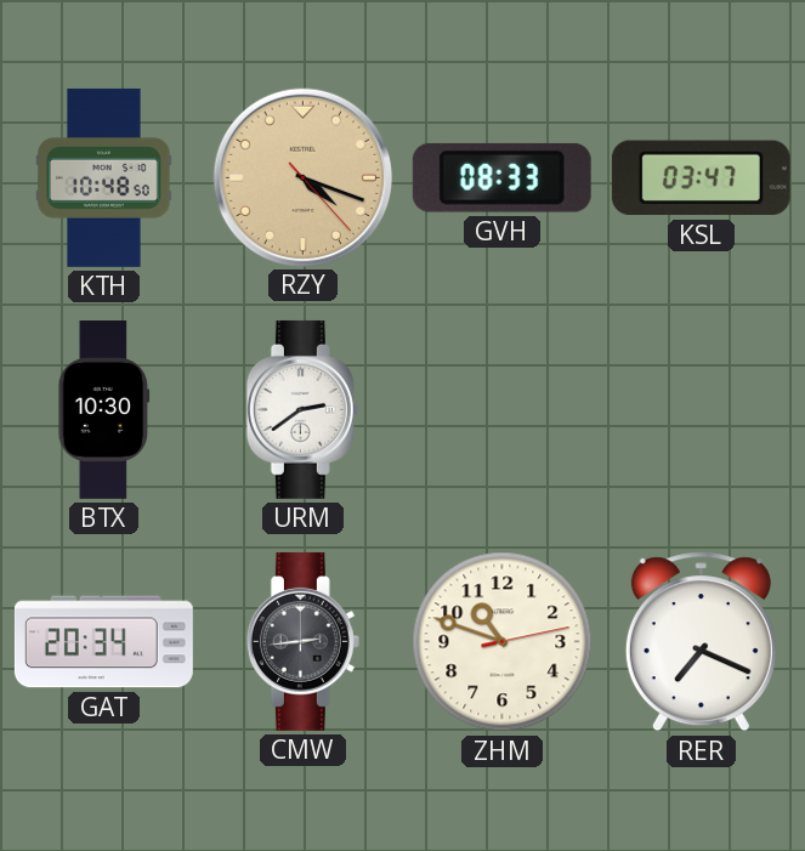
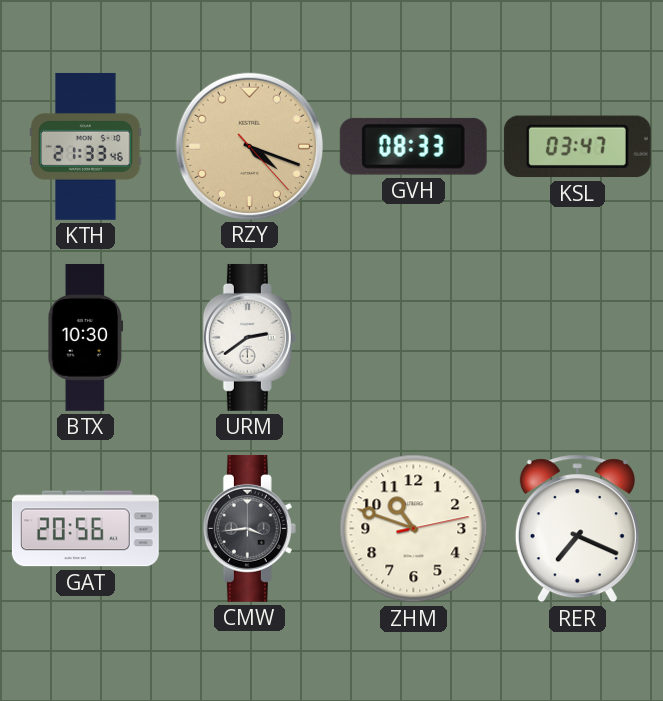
KTH: 10:48 -> 21:33
GAT: 20:34 -> 20:56
CMW: 2:44 -> 3:44
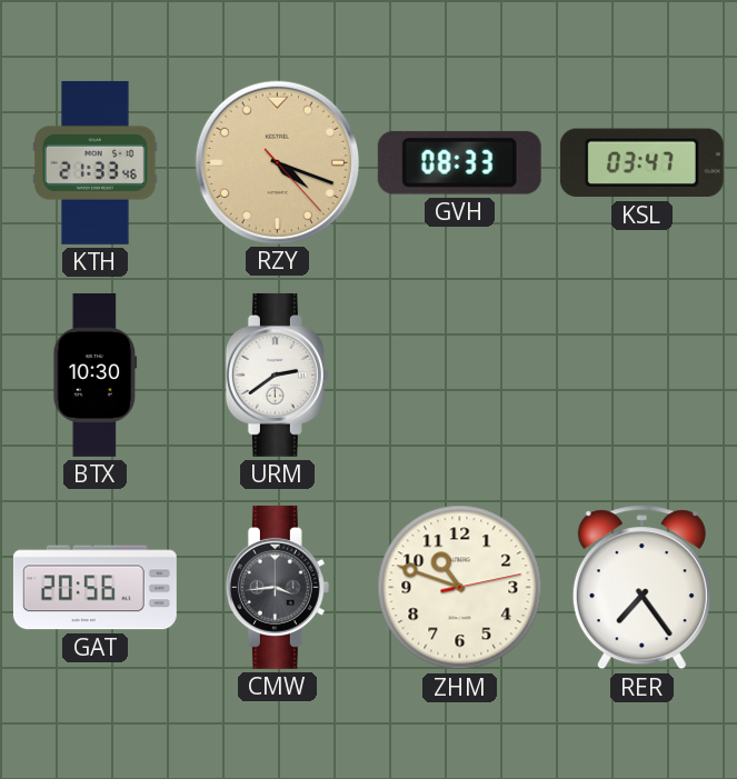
RER: 7:19 -> 7:24
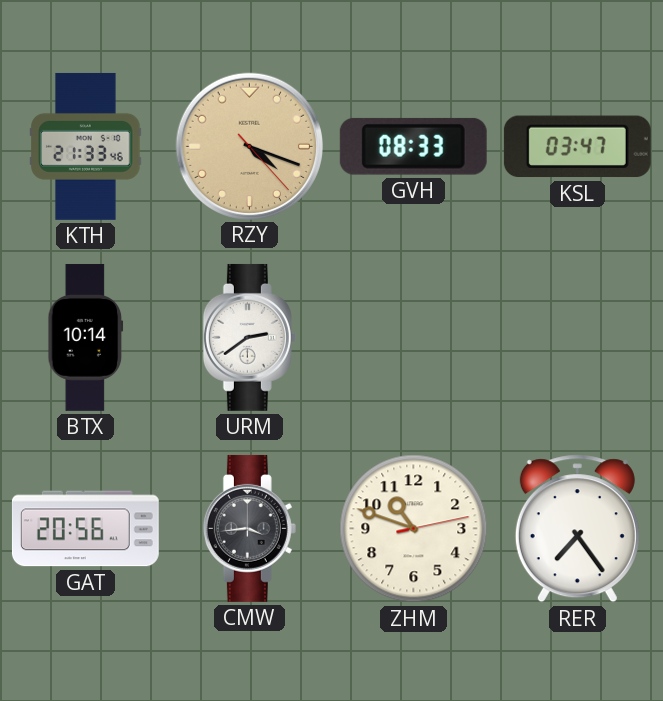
BTX: 10:30 -> 10:14
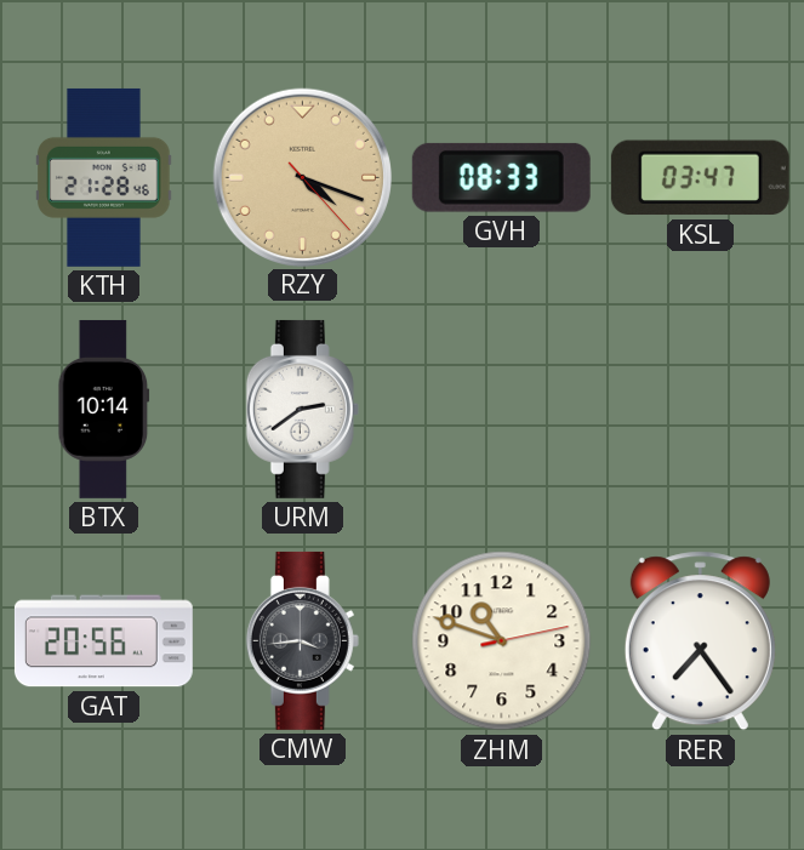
KTH: 21:33 -> 21:28
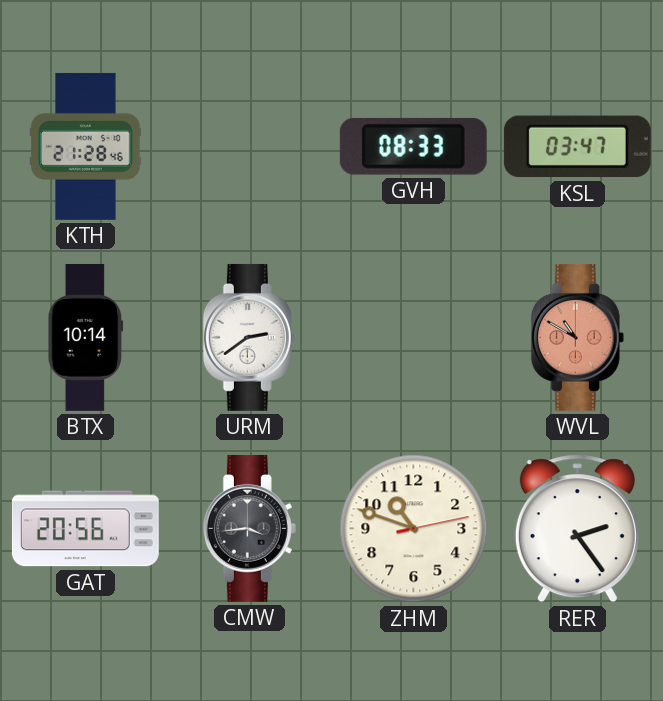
RZY: 4:18 -> none
WVL: none -> 10:50
RER: 7:24 -> 2:24
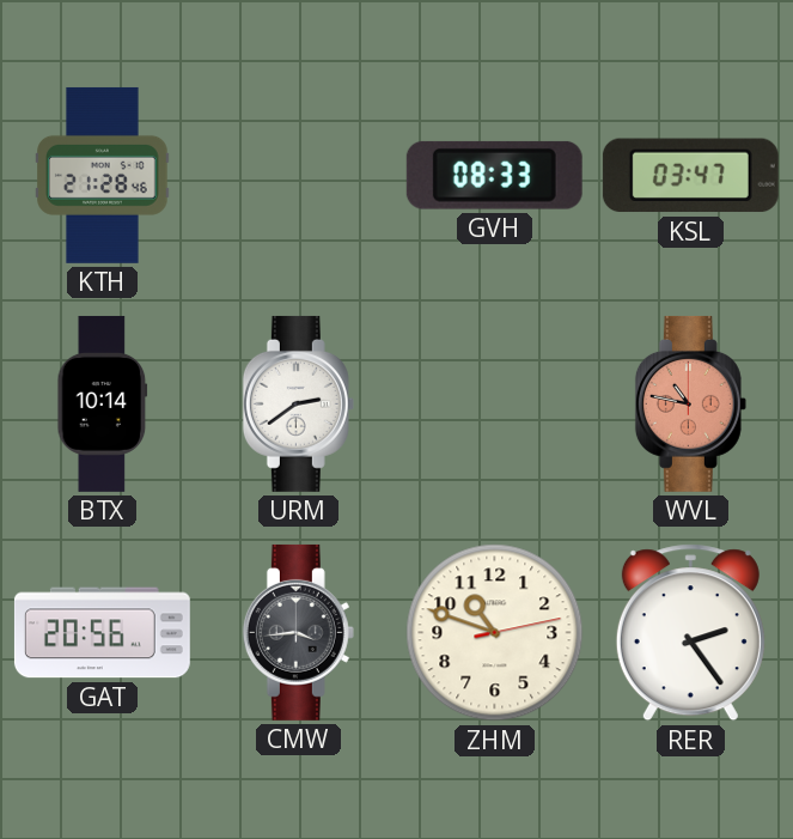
WVL: 10:50 -> 10:47
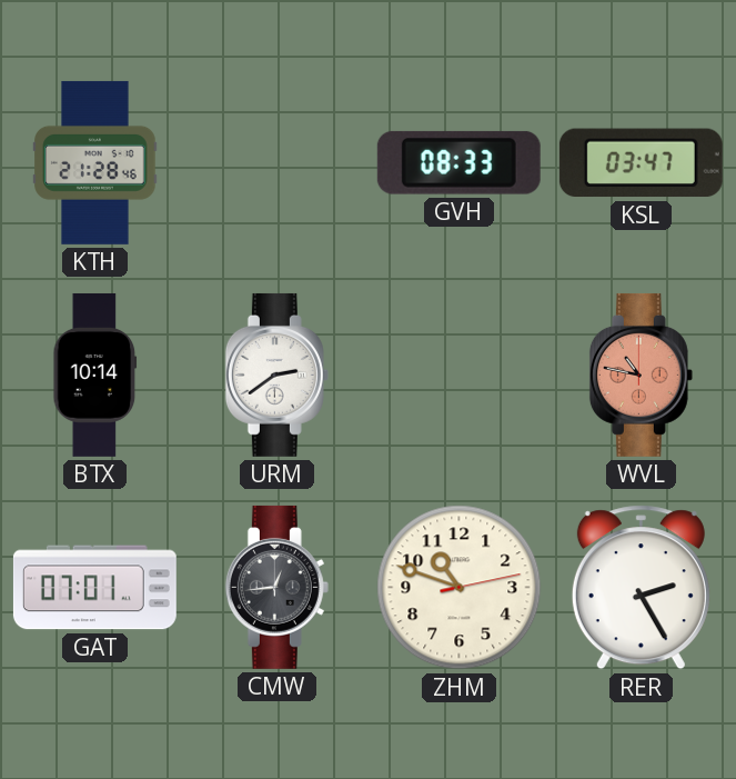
GAT: 20:56 -> 07:01
CMW: 3:44 -> 12:44
RER: 2:24 -> 2:25
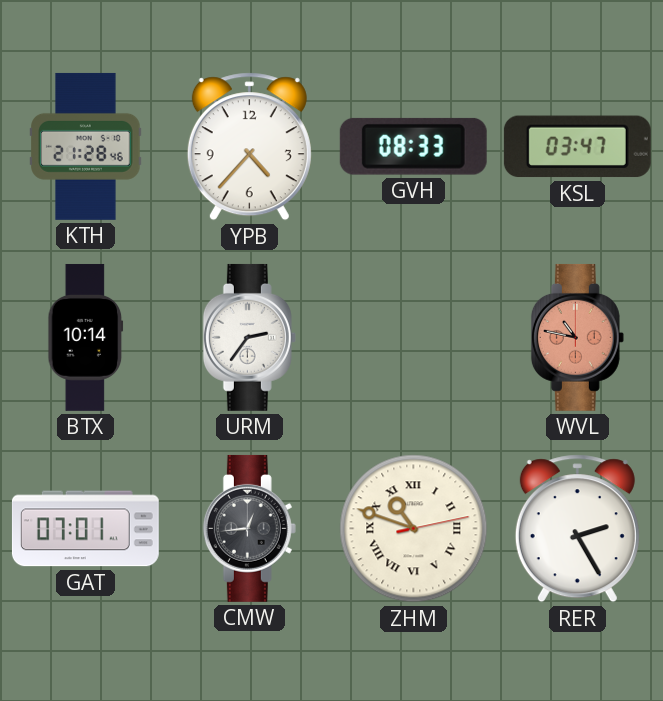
YPB: none -> 4:37
URM: 2:39 -> 2:36
ZHM numerals: Arabic -> Roman
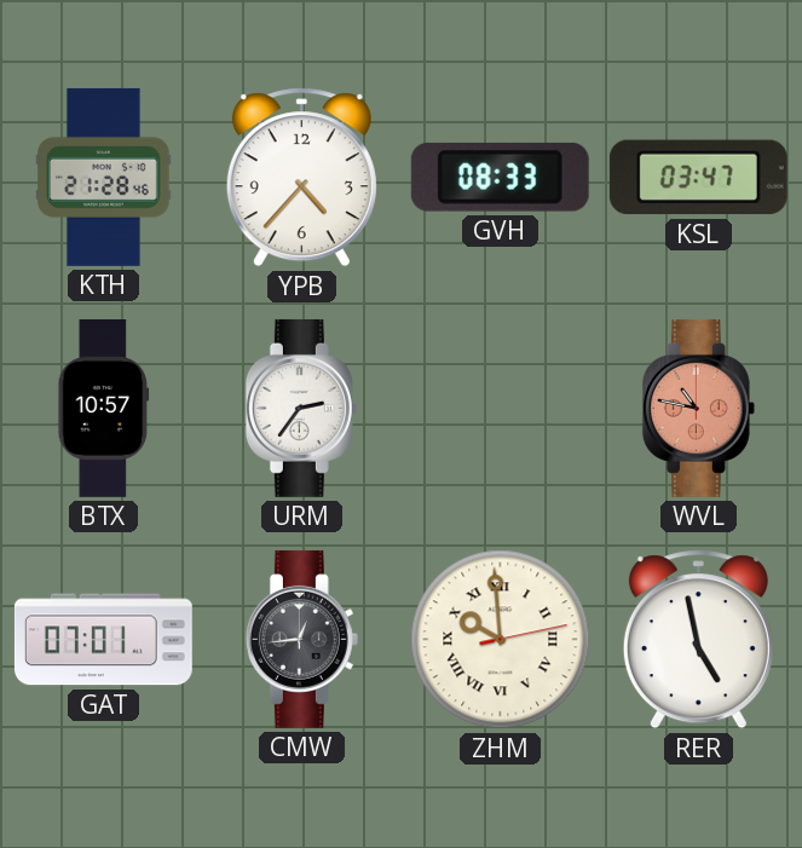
BTX: 10:14 -> 10:57
ZHM: 10:48 -> 9:59
RER: 2:25 -> 4:58
